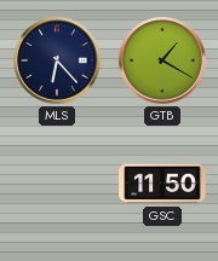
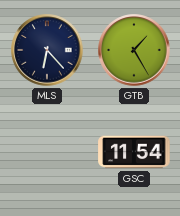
GTB: 1:20 -> 1:25
GSC: 11:50 -> 11:54
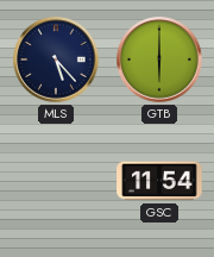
MLS: 6:23 -> 5:23
GTB: 1:25 -> 6:00
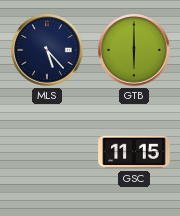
GSC: 11:54 -> 11:15
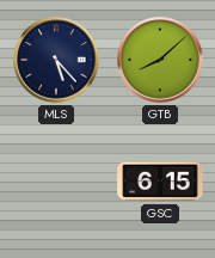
GTB: 6:00 -> 8:08
GSC: 11:15 -> 6:15
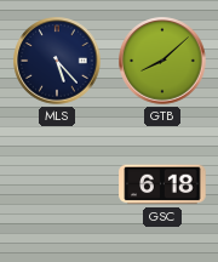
GSC: 6:15 -> 6:18
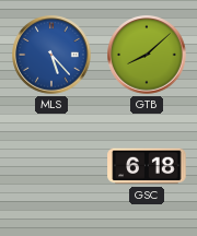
MLS dial: navy -> blue
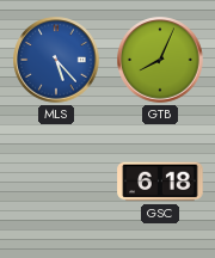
GTB: 8:08 -> 8:04
